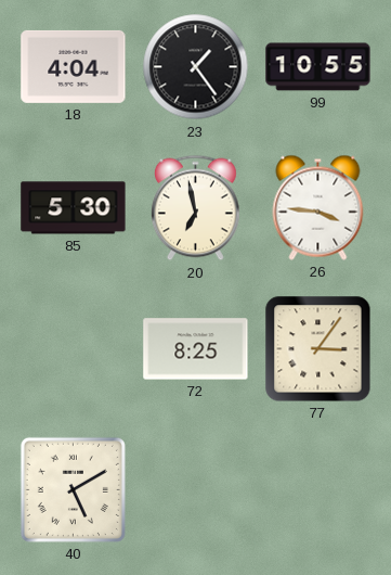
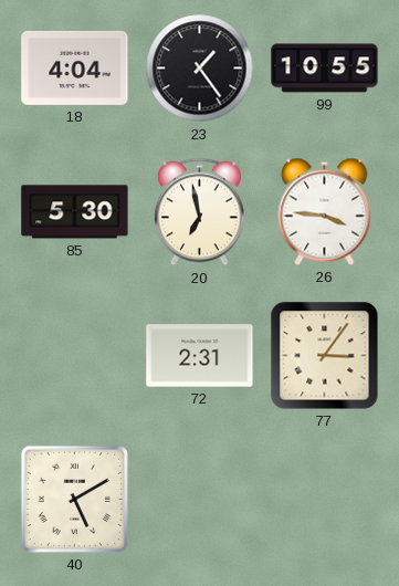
72: 8:25 -> 2:31
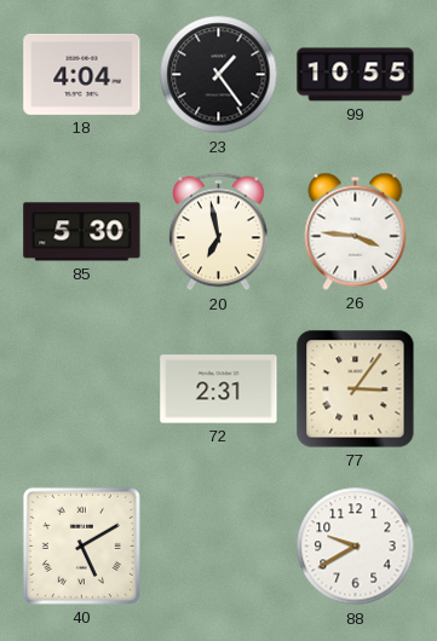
88: none -> 9:40
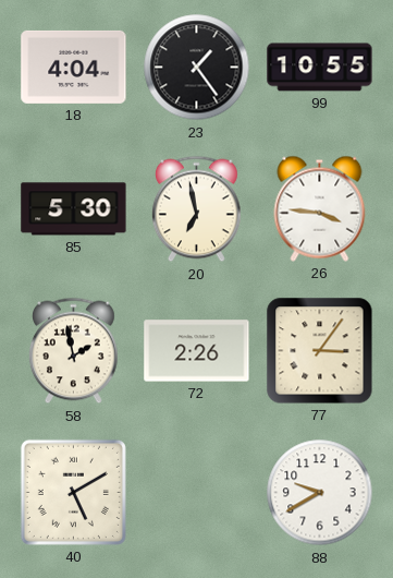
58: none -> 1:58
72: 2:31 -> 2:26
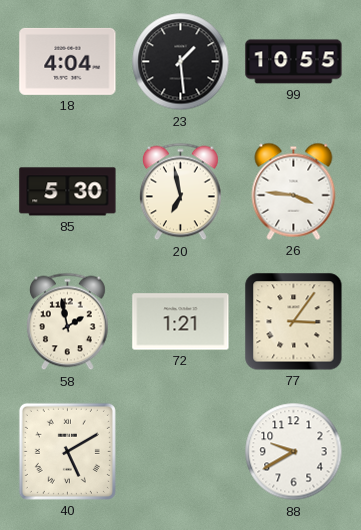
23: 1:24 -> 1:29
72: 2:26 -> 1:21
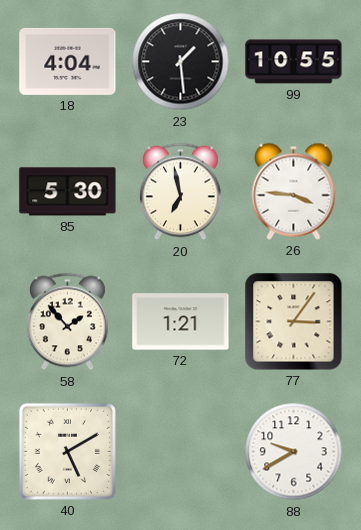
58: 1:58 -> 1:53
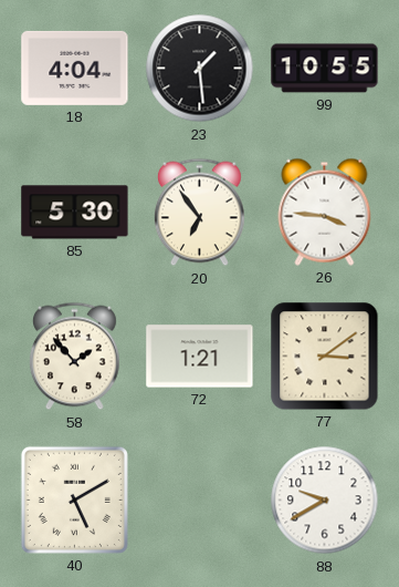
20: 6:58 -> 6:54
77: 3:06 -> 3:09
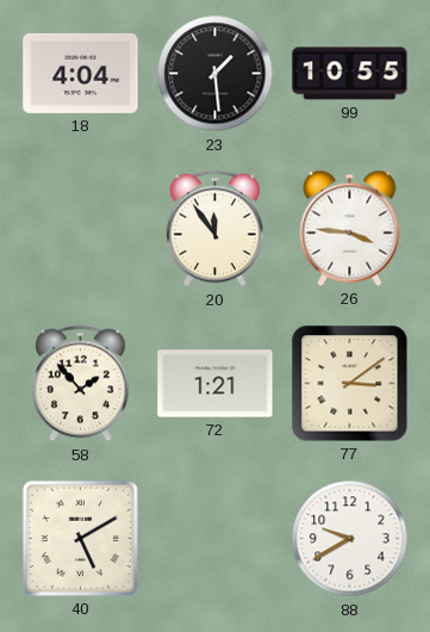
85: 5:30 -> none
20: 6:54 -> 11:54
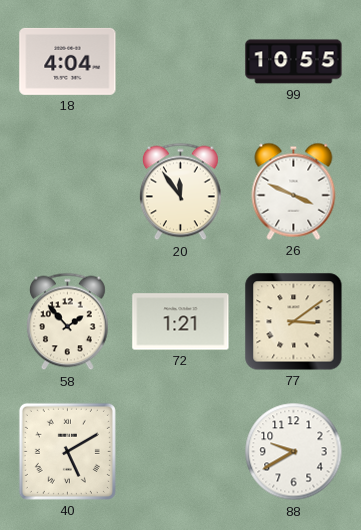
23: 1:29 -> none
26: 3:46 -> 3:49
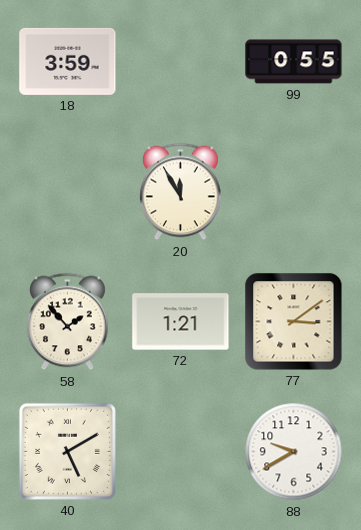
18: 4:04 -> 3:59
99: 10:55 -> 0:55
20: 11:54 -> 11:55
26: 3:49 -> none
